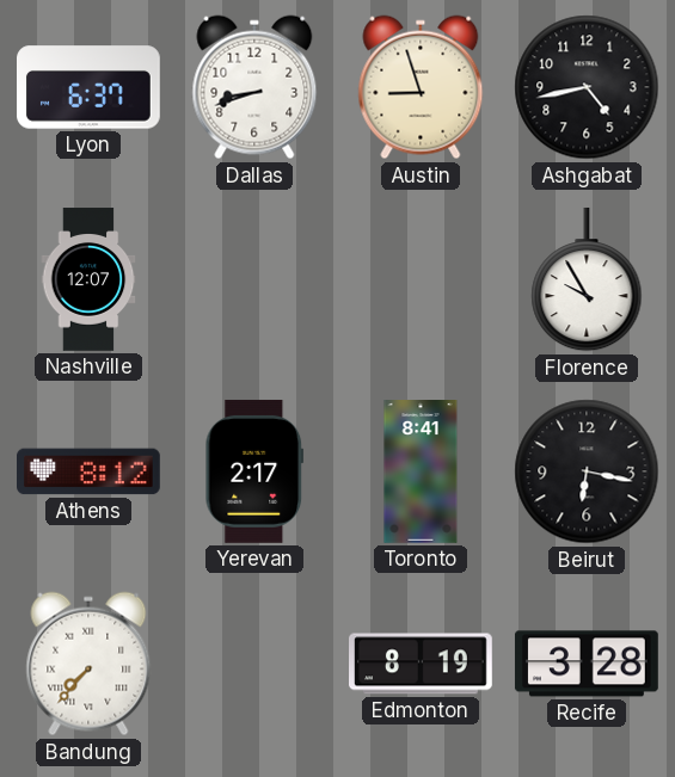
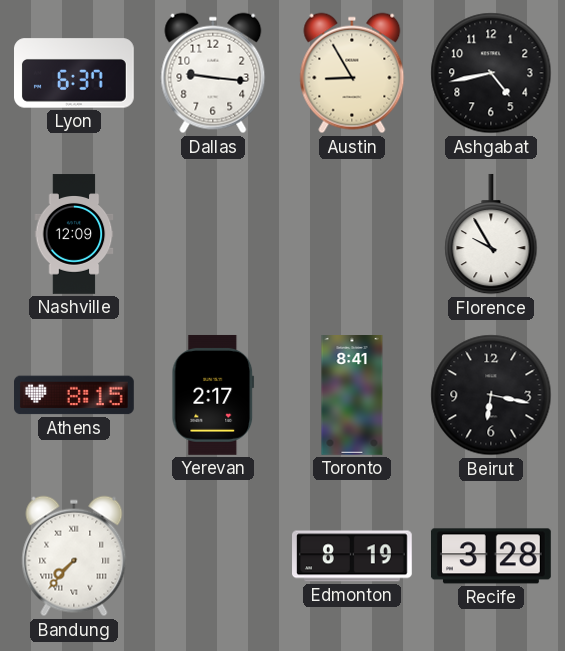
Dallas: 8:42 -> 9:16
Austin: 8:57 -> 8:55
Nashville: 12:07 -> 12:09
Athens: 8:12 -> 8:15
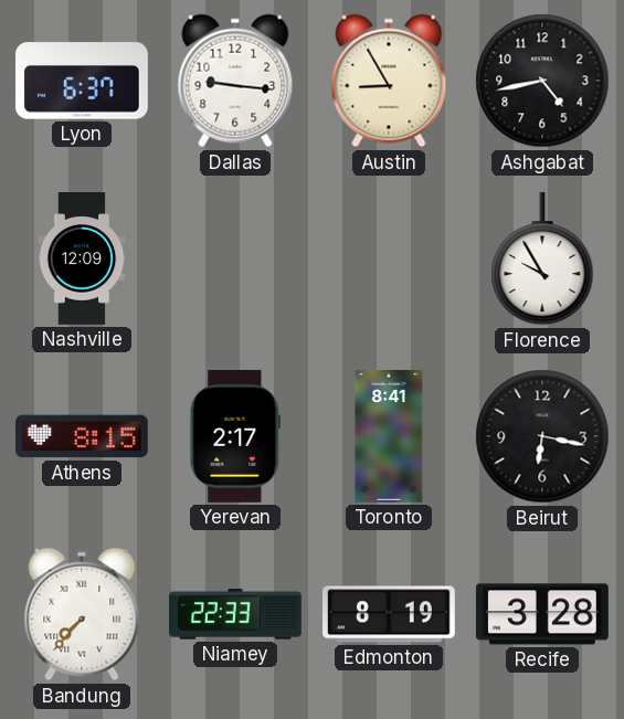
Niamey: none -> 22:33
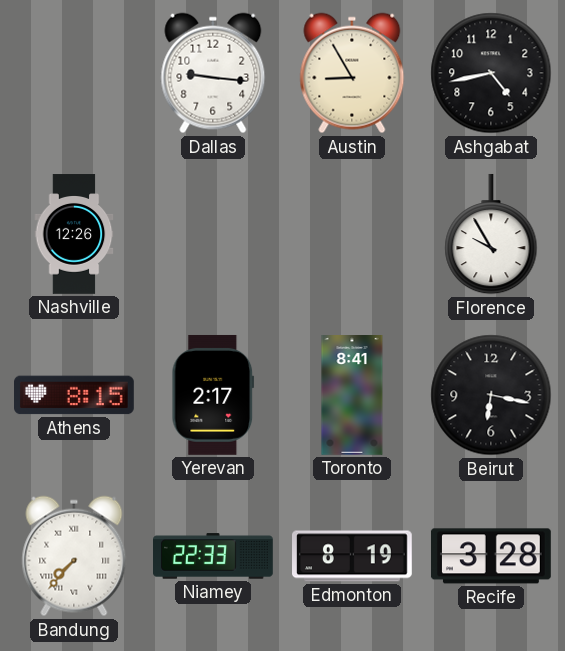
Lyon: 6:37 -> none
Nashville: 12:09 -> 12:26
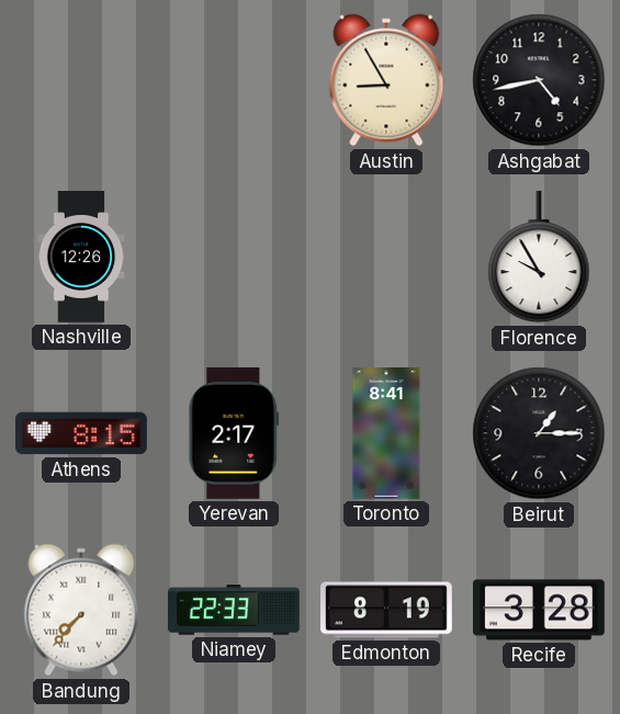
Dallas: 9:16 -> none
Beirut: 6:17 -> 1:15
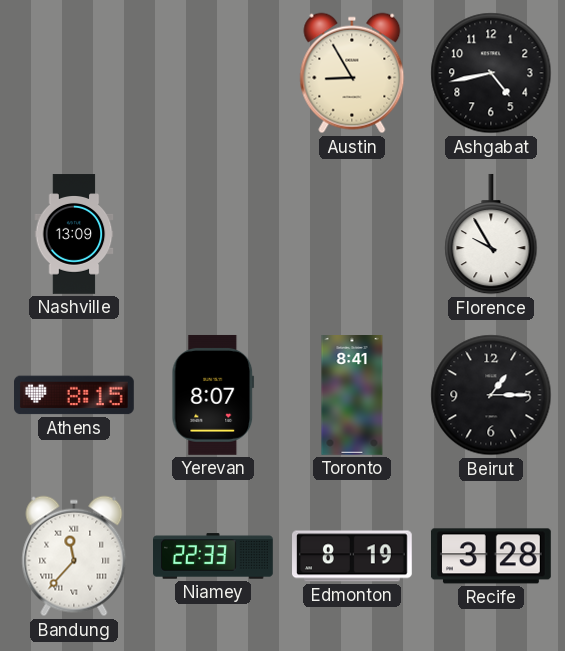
Nashville: 12:26 -> 13:09
Yerevan: 2:17 -> 8:07
Bandung: 7:37 -> 11:37
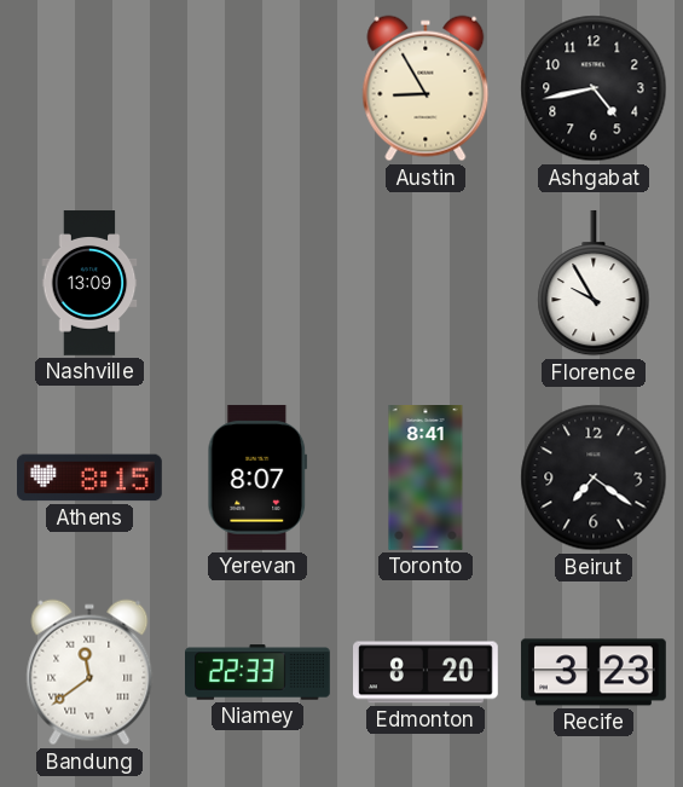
Beirut: 1:15 -> 7:21
Bandung: 11:37 -> 11:39
Edmonton: 8:19 -> 8:20
Recife: 3:28 -> 3:23
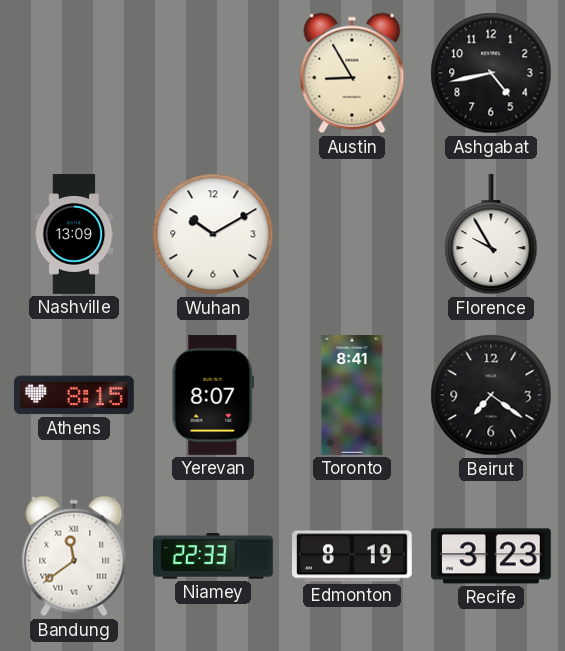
Wuhan: none -> 10:10
Edmonton: 8:20 -> 8:19
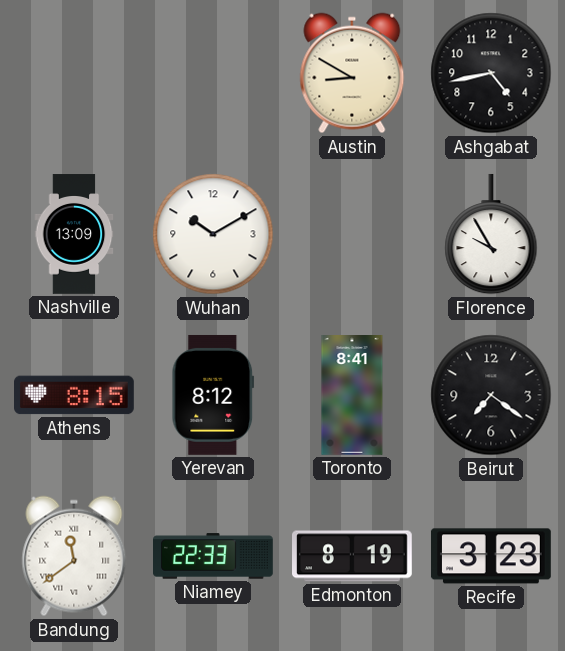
Austin: 8:55 -> 8:50
Yerevan: 8:07 -> 8:12
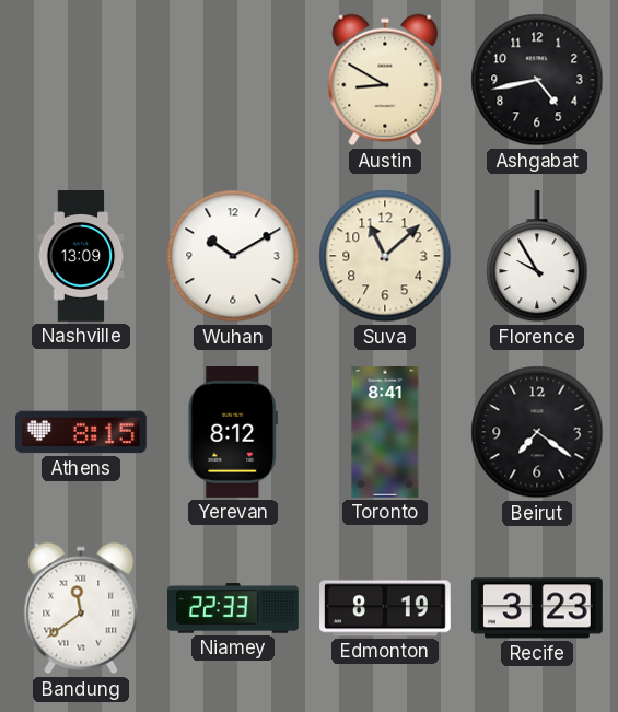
Suva: none -> 11:08
